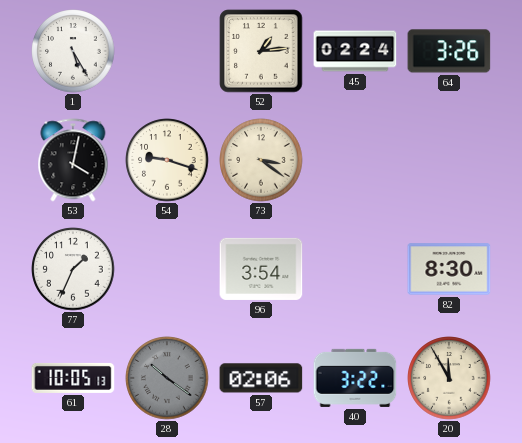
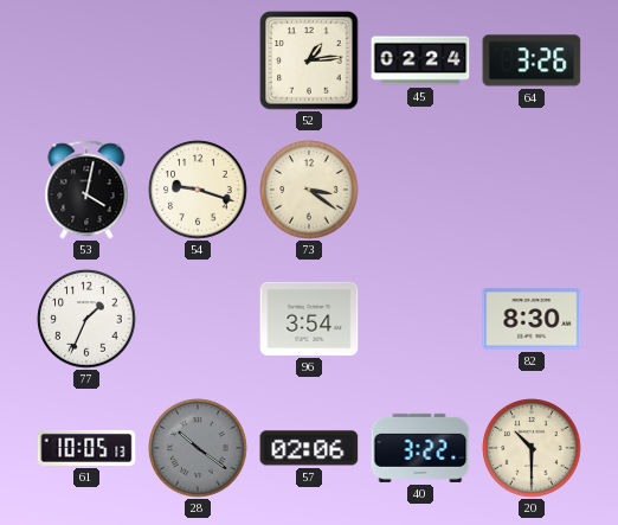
1: 5:25 -> none
20: 11:55 -> 10:30
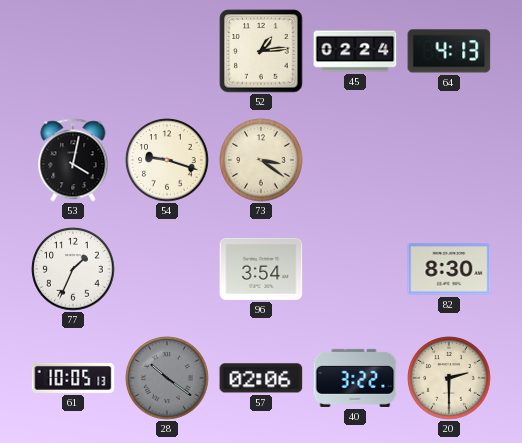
64: 3:26 -> 4:13
20: 10:30 -> 2:30
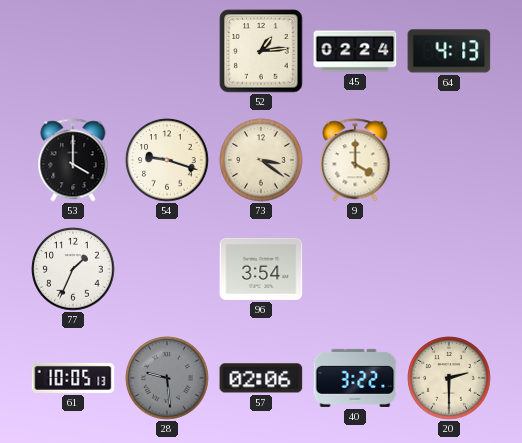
53: 4:02 -> 4:00
9: none -> 4:00
82: 8:30 -> none
28: 10:21 -> 9:29
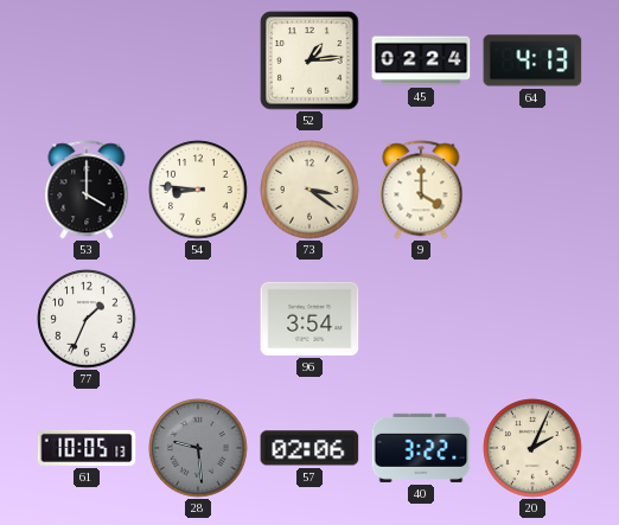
54: 9:18 -> 8:46
20: 2:30 -> 2:04
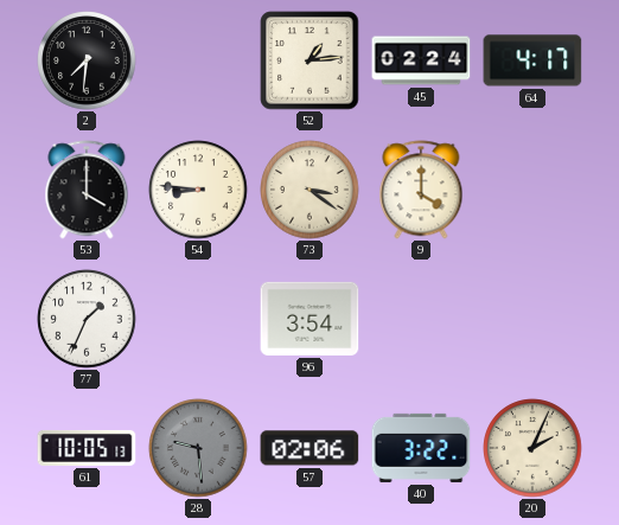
2: none -> 7:31
64: 4:13 -> 4:17
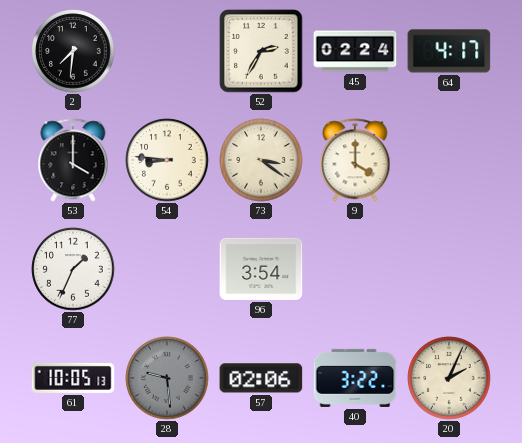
52: 1:14 -> 2:35
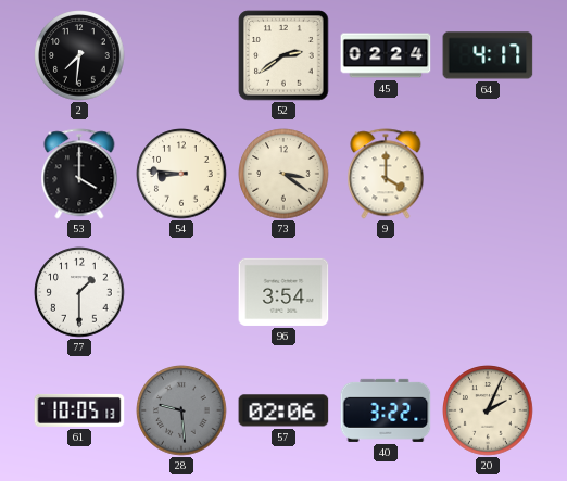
52: 2:35 -> 2:39
77: 1:34 -> 1:30
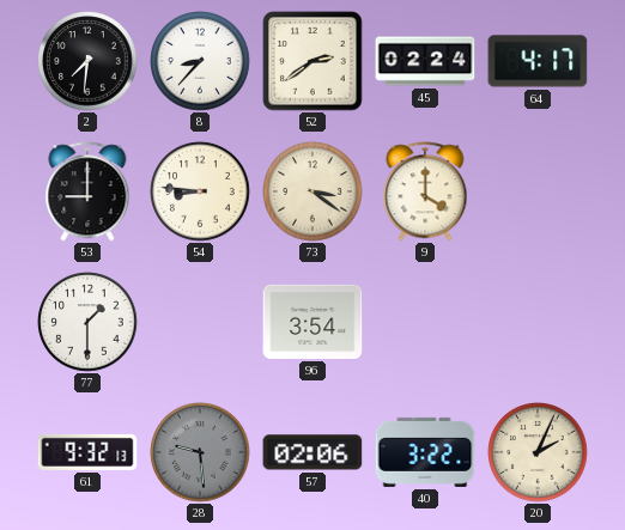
8: none -> 8:37
53: 4:00 -> 9:00
61: 10:05 -> 9:32
